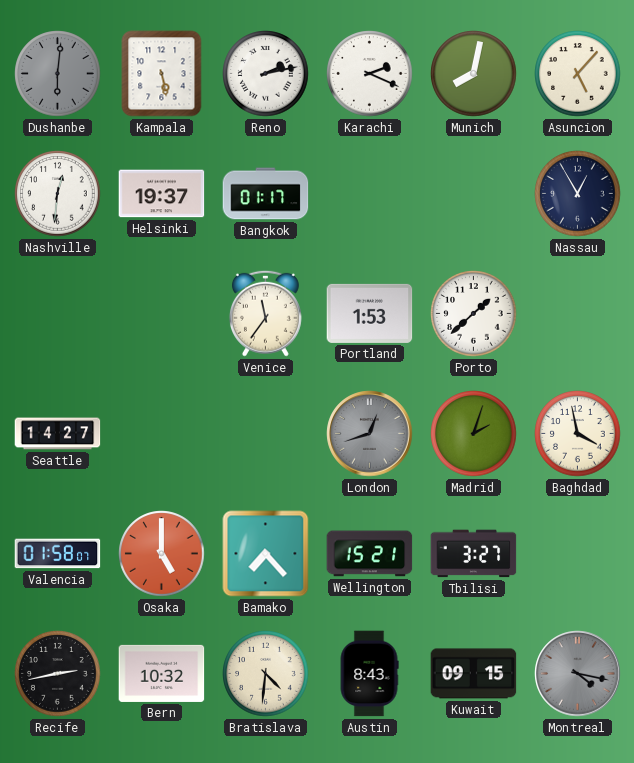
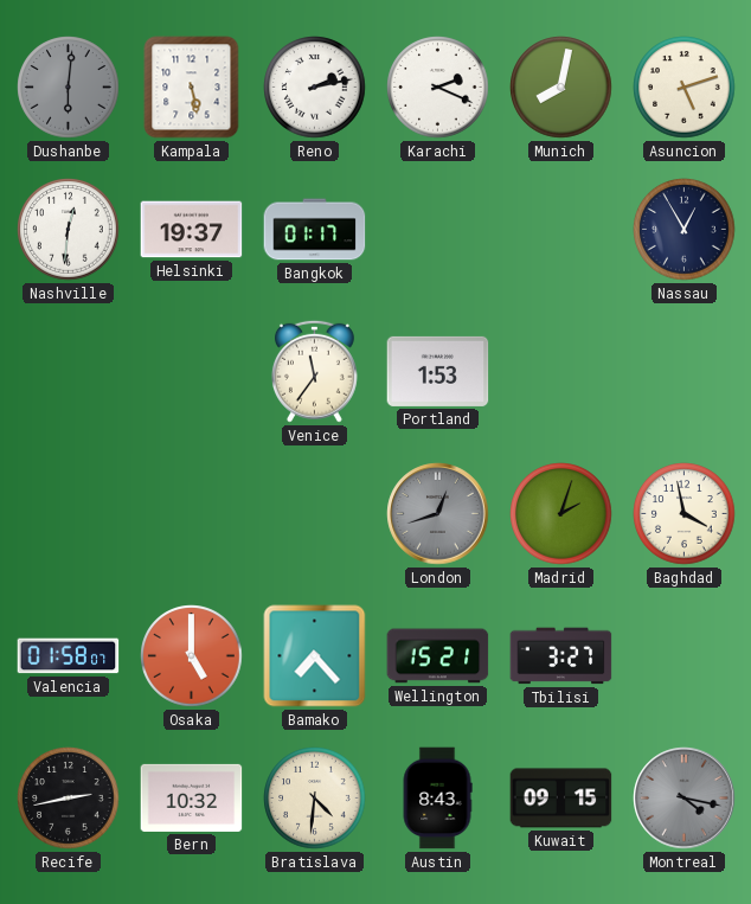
Asuncion: 5:07 -> 5:12
Porto: 1:38 -> none
Seattle: 14:27 -> none
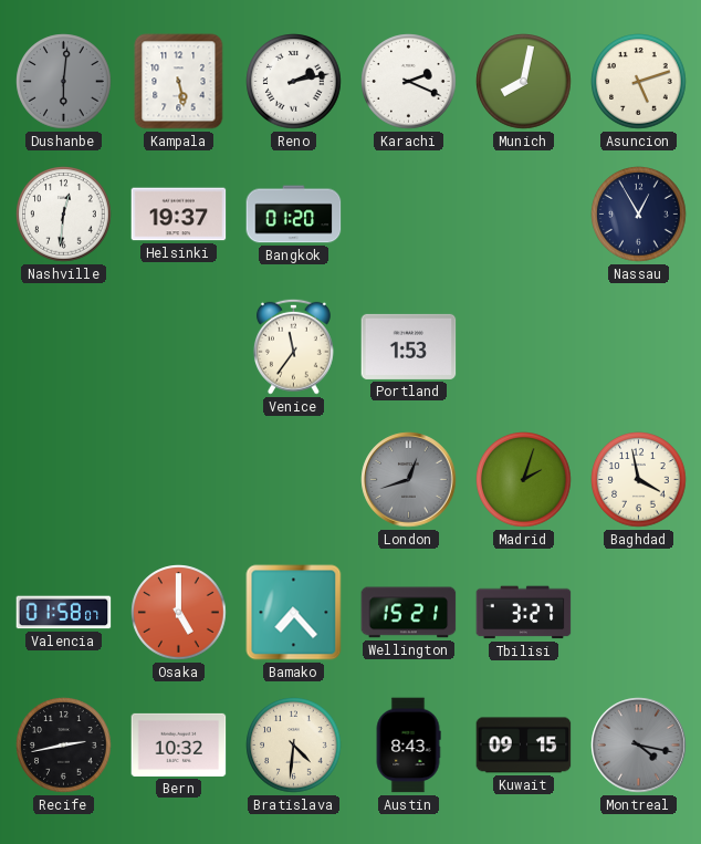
Bangkok: 01:17 -> 01:20
